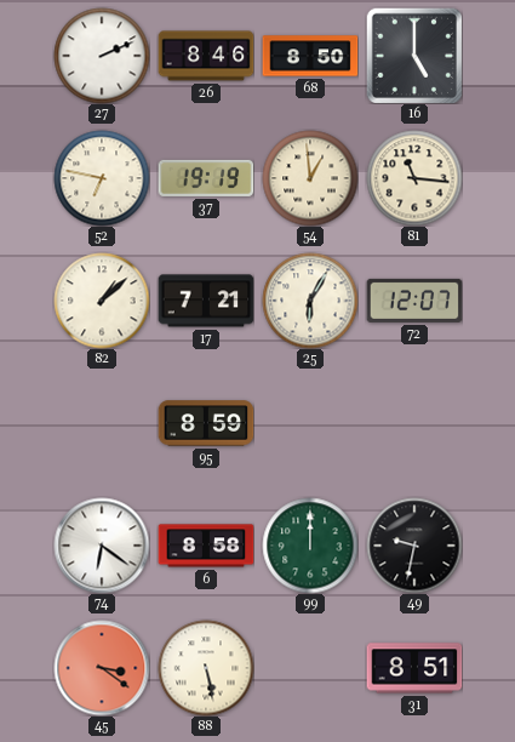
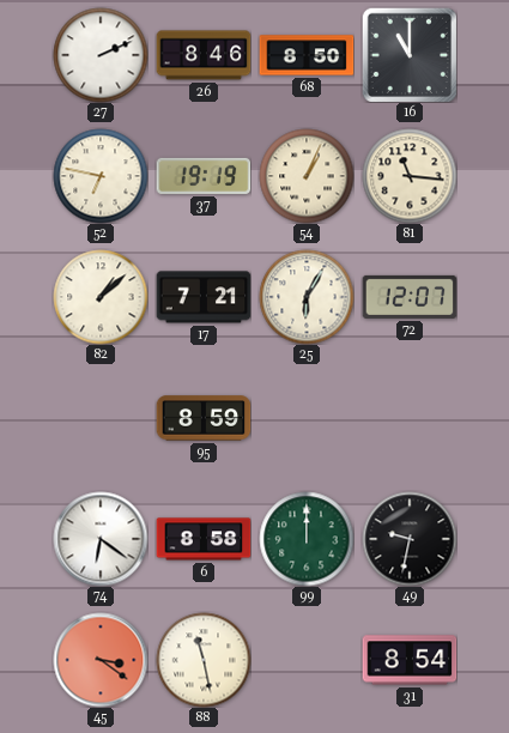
16: 5:00 -> 11:00
54: 12:59 -> 1:04
88: 5:28 -> 11:28
31: 8:51 -> 8:54
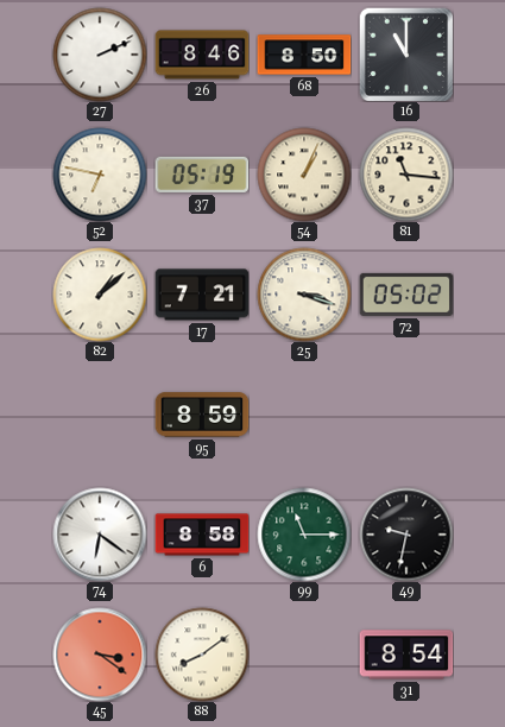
37: 19:19 -> 05:19
25: 6:05 -> 3:18
72: 12:07 -> 05:02
99: 12:00 -> 11:15
88: 11:28 -> 8:09
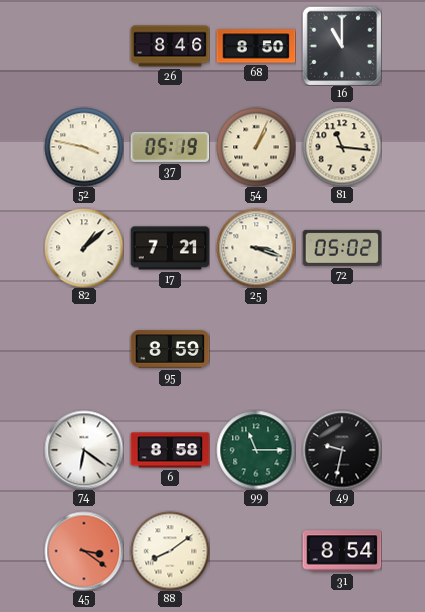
27: 2:11 -> none
52: 6:47 -> 3:47
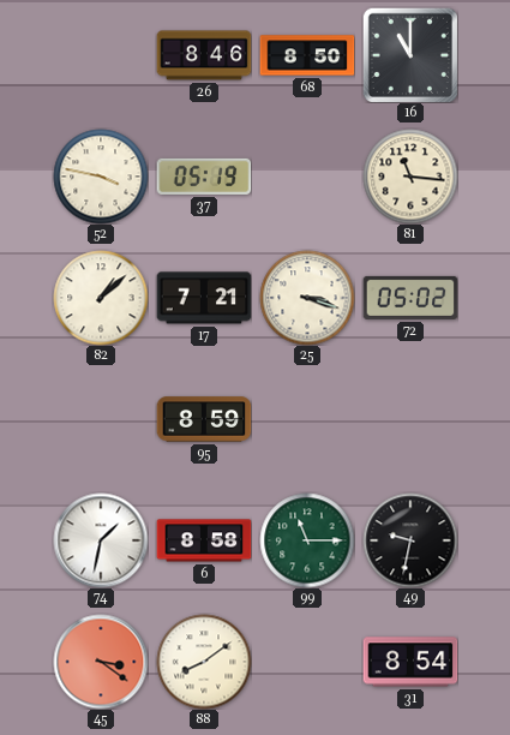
54: 1:04 -> none
74: 6:21 -> 1:32
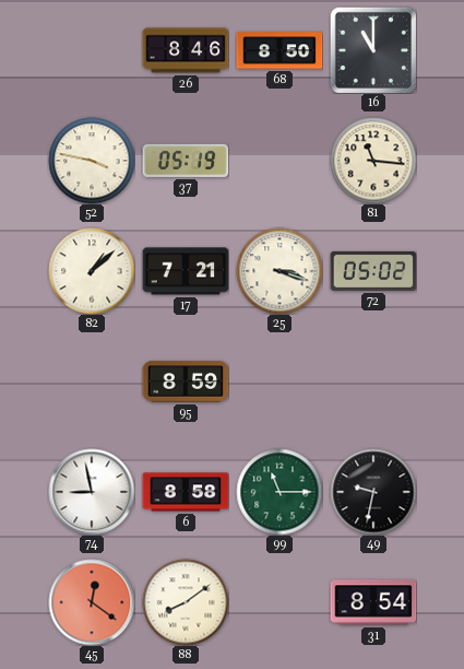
74: 1:32 -> 8:58
45: 3:21 -> 12:21
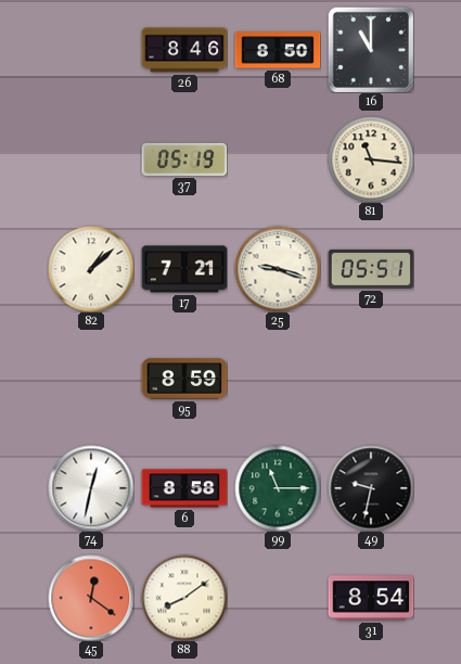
52: 3:47 -> none
25: 3:18 -> 9:18
72: 05:02 -> 05:51
74: 8:58 -> 12:32
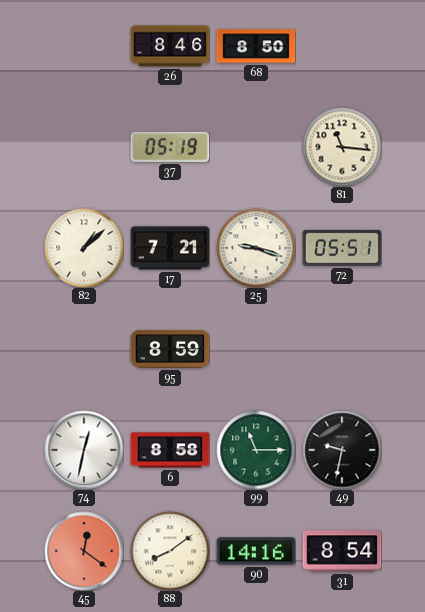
16: 11:00 -> none
90: none -> 14:16
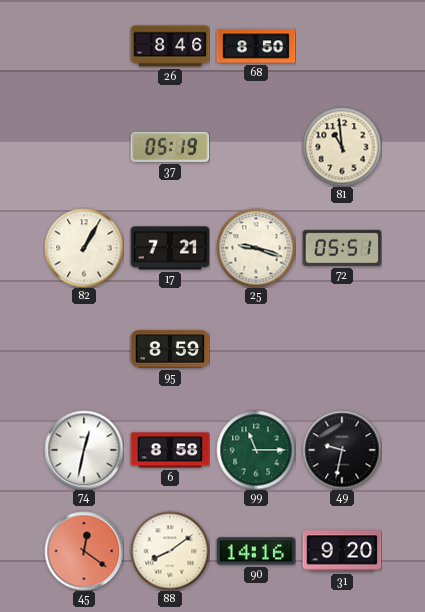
81: 11:16 -> 10:59
82: 1:08 -> 1:05
31: 8:54 -> 9:20
